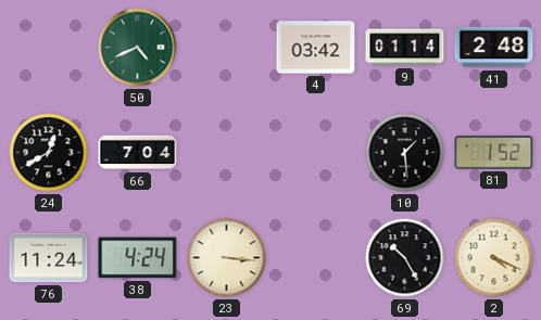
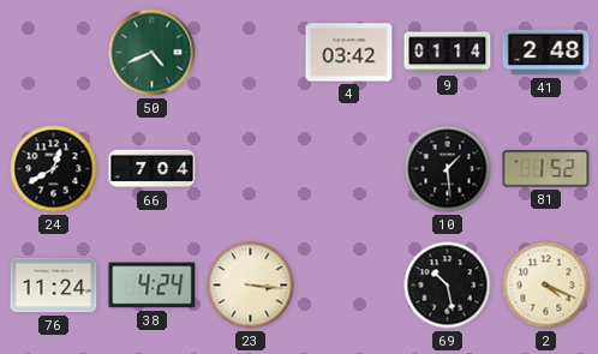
69: 10:25 -> 10:28
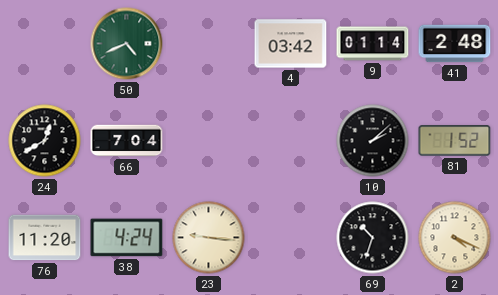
10: 1:29 -> 2:08
76: 11:24 -> 11:20
23: 3:16 -> 9:16
69: 10:28 -> 10:33
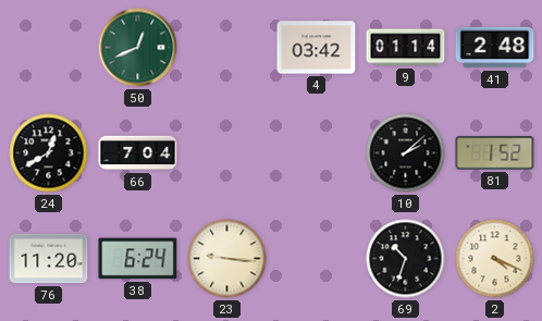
50: 4:41 -> 12:41
38: 4:24 -> 6:24
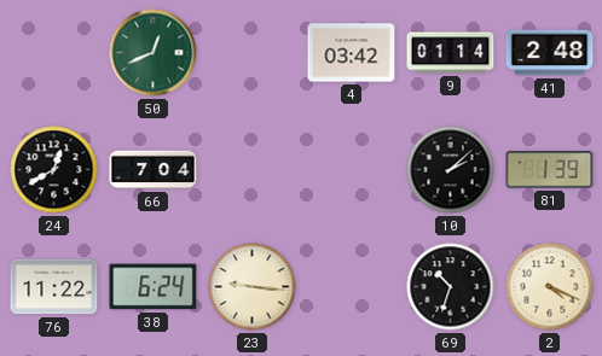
81: 1:52 -> 1:39
76: 11:20 -> 11:22
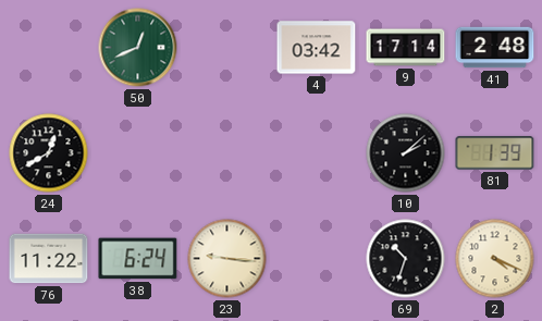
9: 01:14 -> 17:14
66: 7:04 -> none
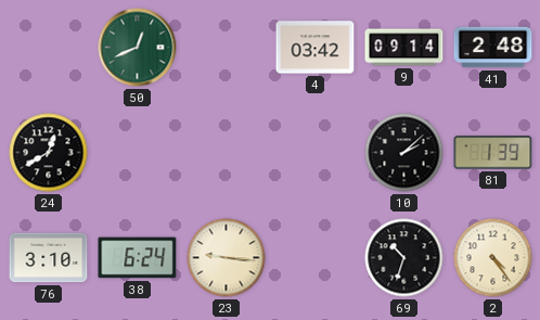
9: 17:14 -> 09:14
76: 11:22 -> 3:10
2: 4:19 -> 4:24
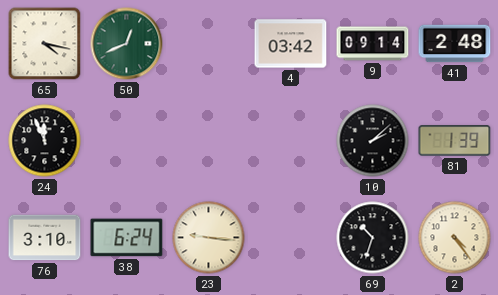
65: none -> 4:17
24: 12:40 -> 11:56
